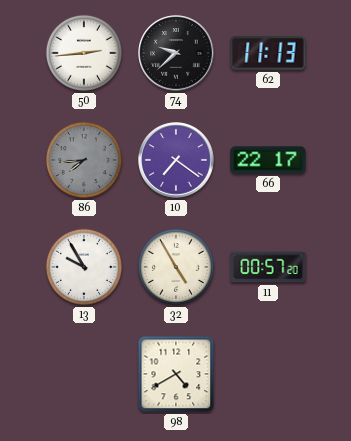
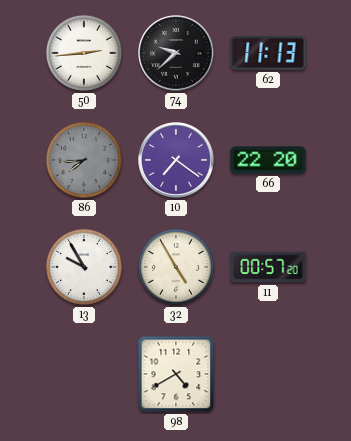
66: 22:17 -> 22:20
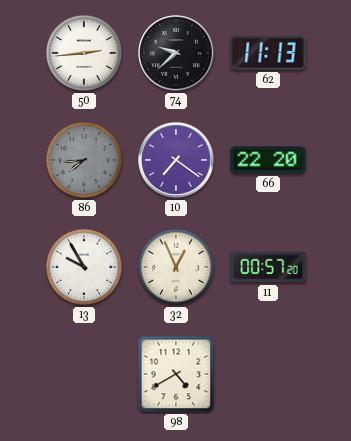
32: 4:55 -> 12:56
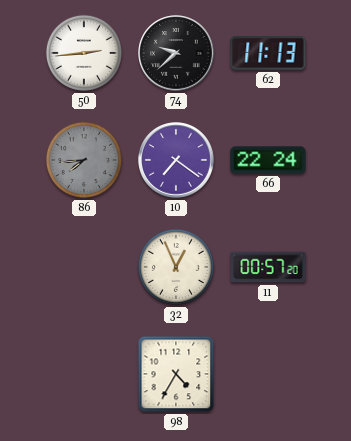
66: 22:20 -> 22:24
13: 9:55 -> none
98: 4:40 -> 4:35
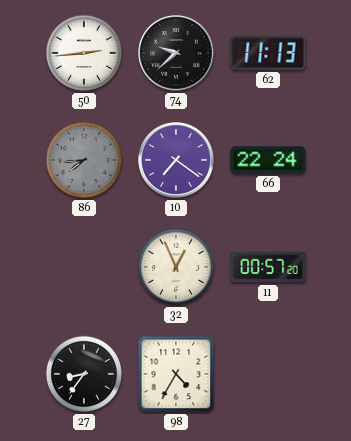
27: none -> 8:36
